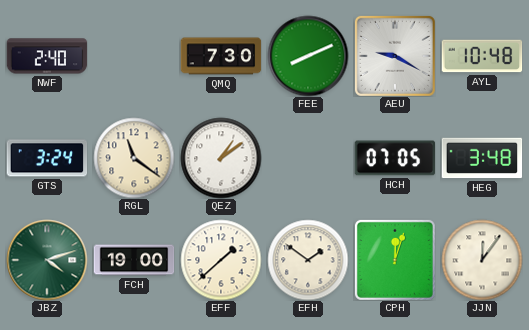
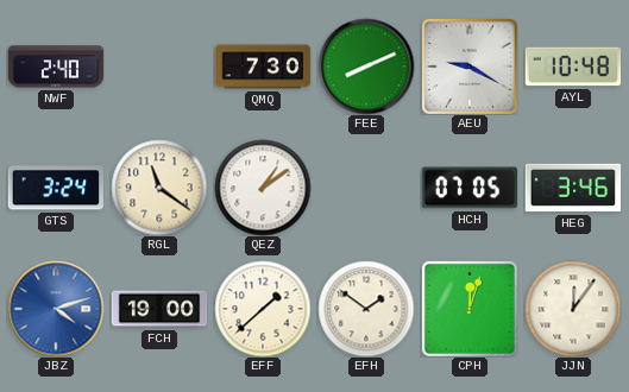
HEG: 3:48 -> 3:46
JBZ dial: green -> blue
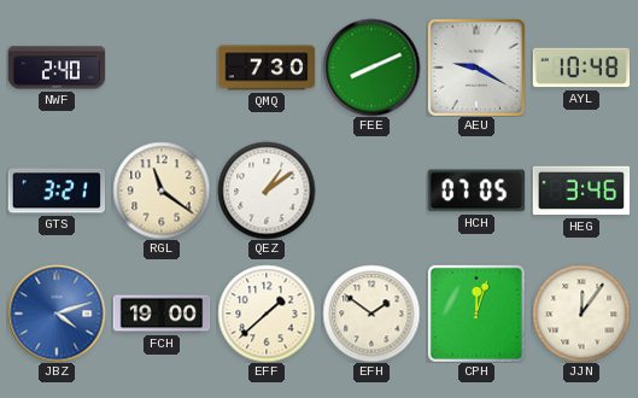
GTS: 3:24 -> 3:21
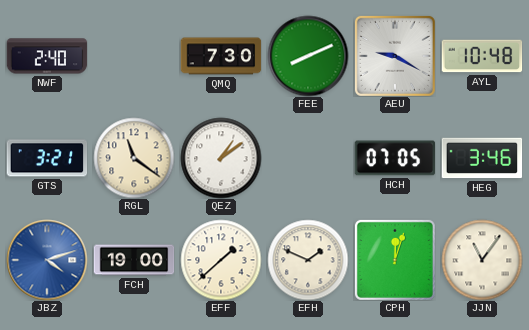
EFH: 1:51 -> 1:49
JJN: 12:06 -> 11:06
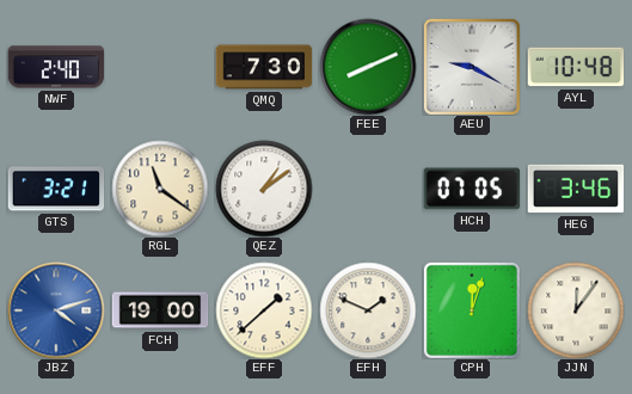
JJN: 11:06 -> 12:06
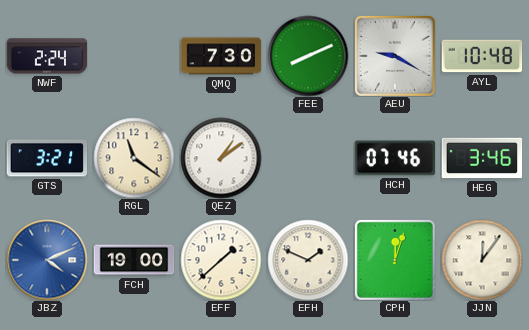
NWF: 2:40 -> 2:24
HCH: 07:05 -> 07:46
JBZ: 4:12 -> 4:11
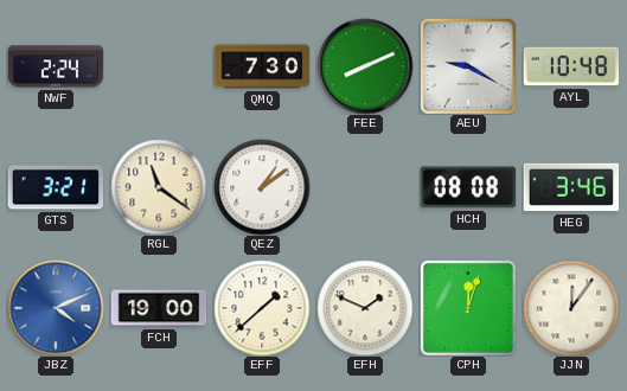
HCH: 07:46 -> 08:08
